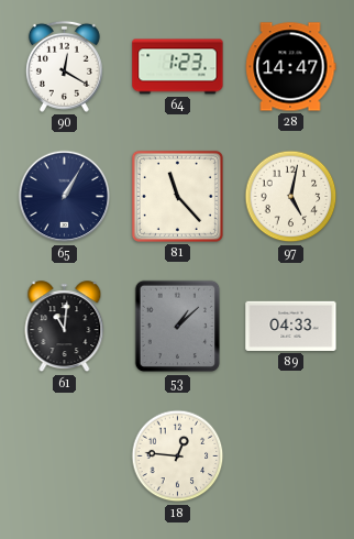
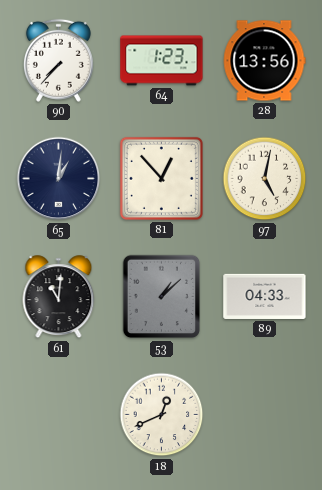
90: 12:20 -> 7:37
28: 14:47 -> 13:56
65: 1:05 -> 1:01
81: 11:23 -> 12:53
18: 12:46 -> 12:41
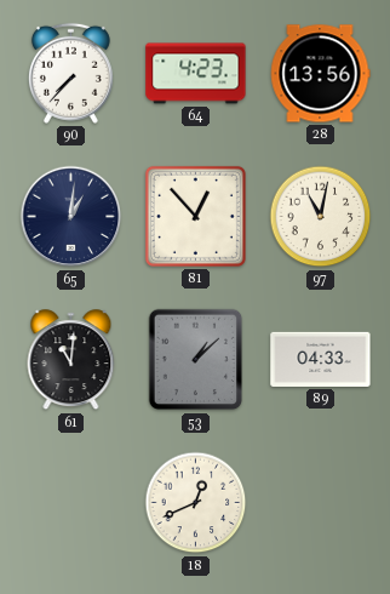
64: 1:23 -> 4:23
97: 5:02 -> 11:02
